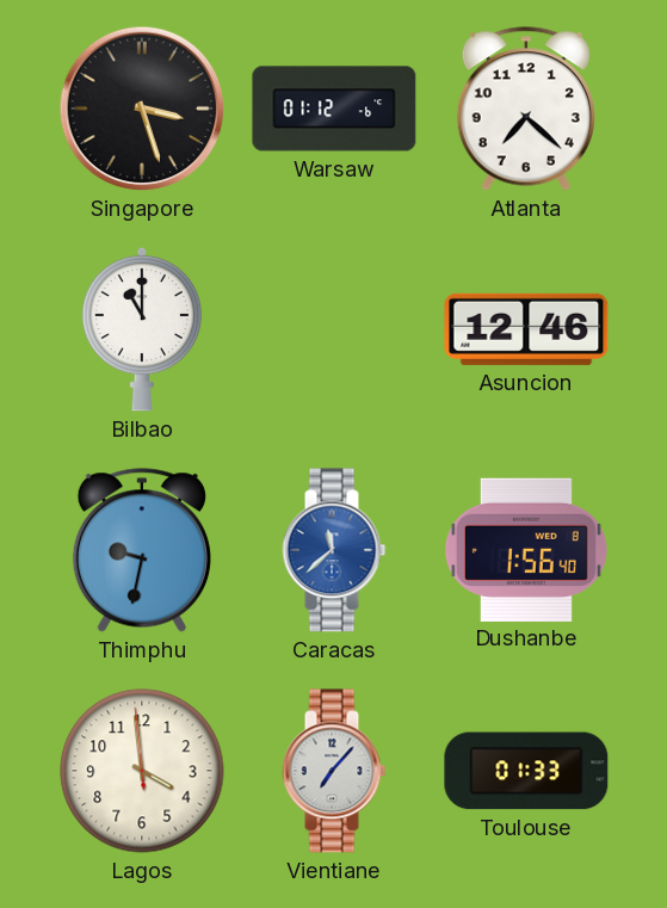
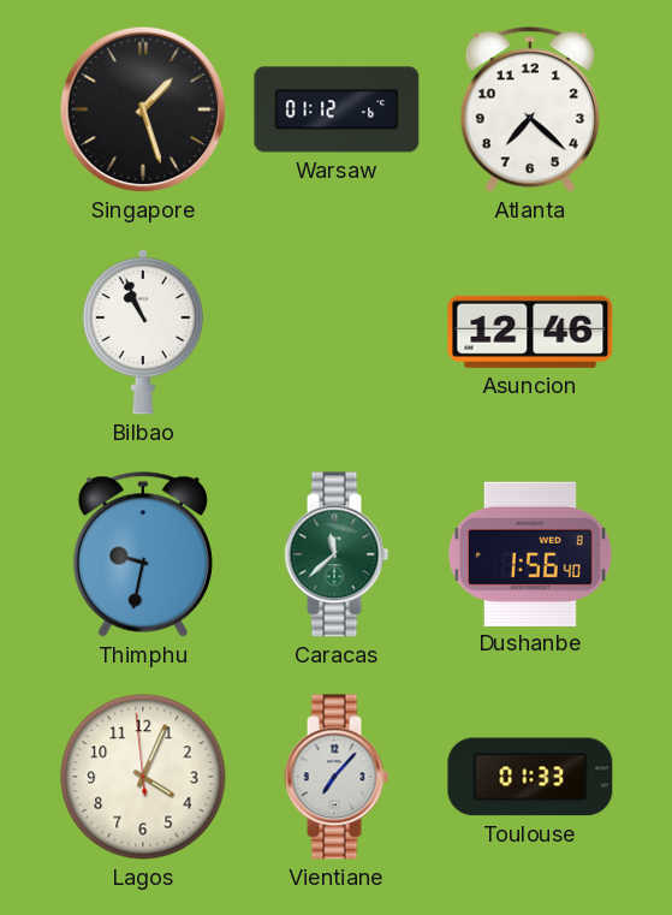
Singapore: 3:27 -> 1:27
Bilbao: 11:00 -> 10:56
Caracas dial: blue -> green
Lagos: 3:58 -> 4:03
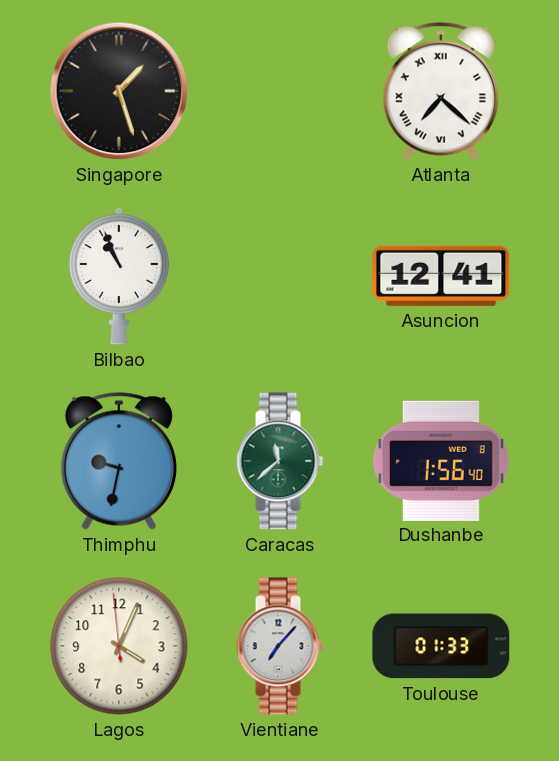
Warsaw: 01:12 -> none
Atlanta numerals: Arabic -> Roman
Asuncion: 12:46 -> 12:41
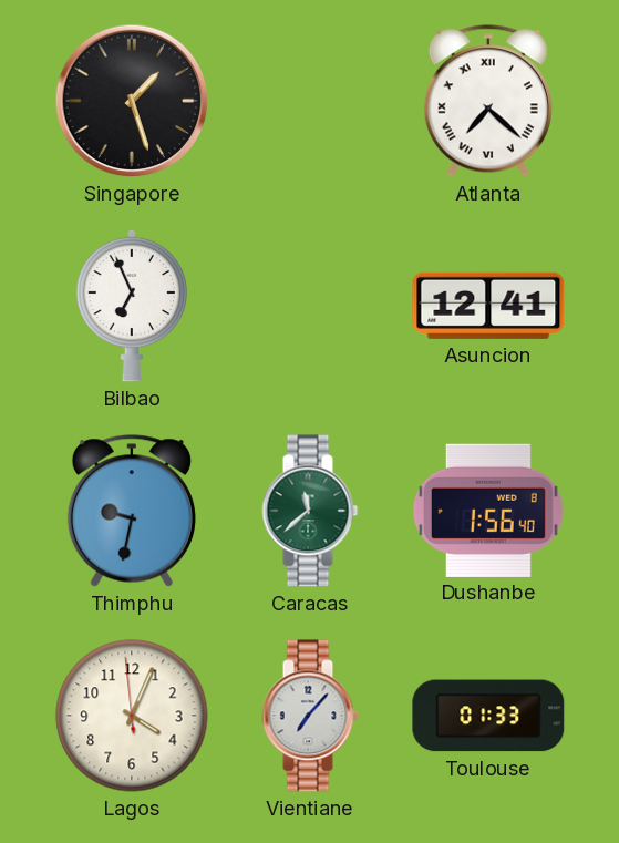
Bilbao: 10:56 -> 6:56
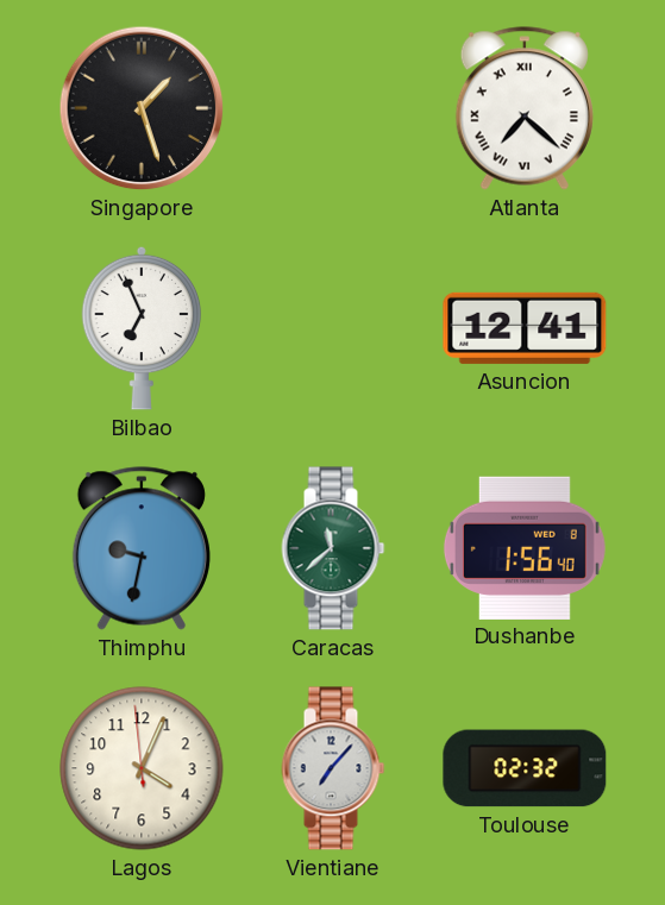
Toulouse: 01:33 -> 02:32
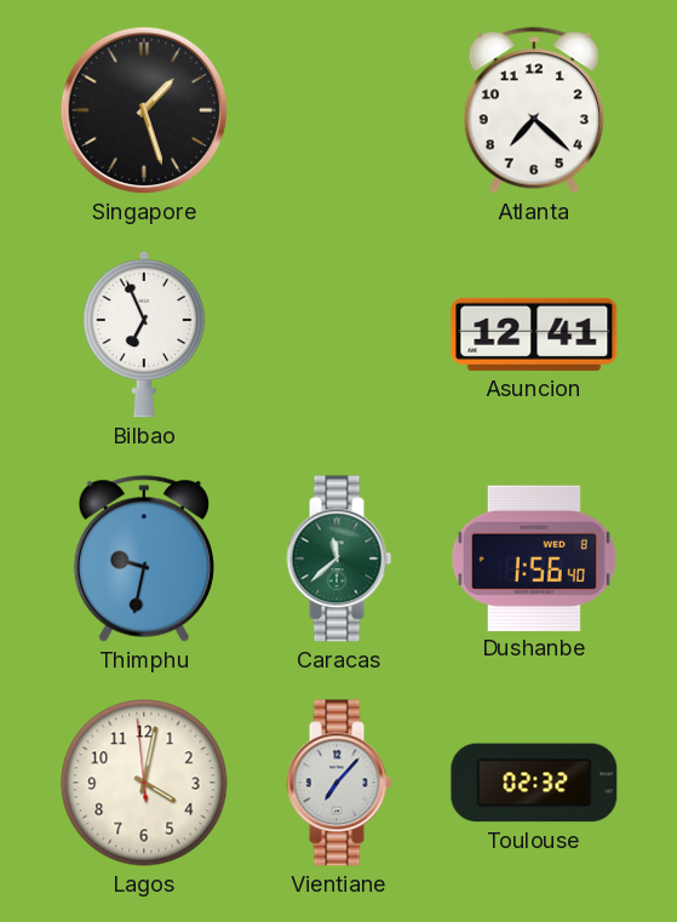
Atlanta numerals: Roman -> Arabic
Lagos: 4:03 -> 4:01
